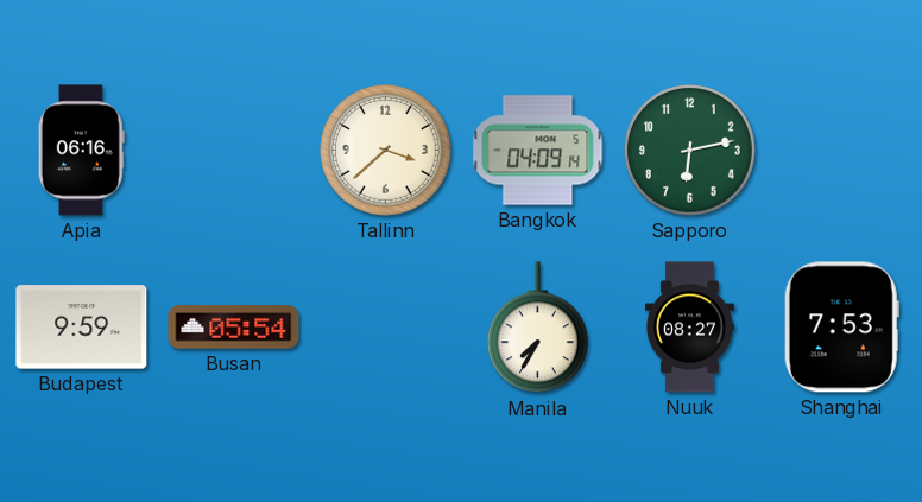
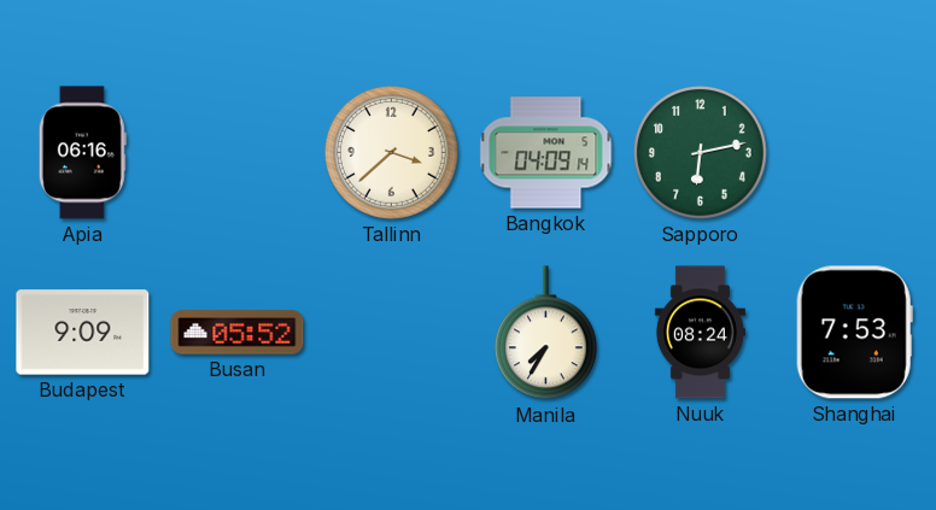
Budapest: 9:59 -> 9:09
Busan: 05:54 -> 05:52
Nuuk: 08:27 -> 08:24
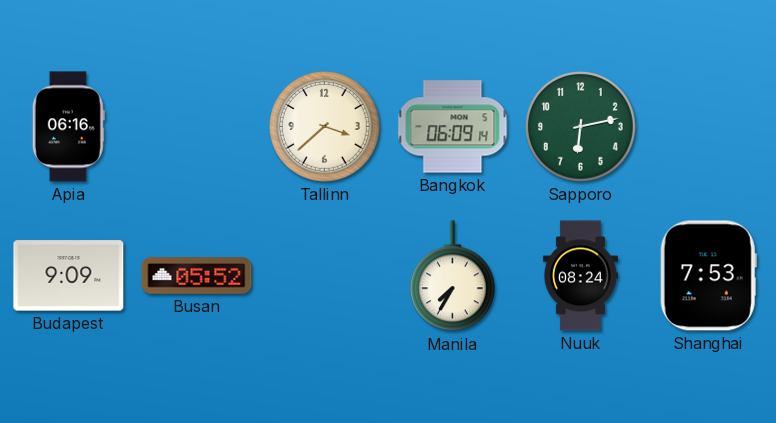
Bangkok: 04:09 -> 06:09
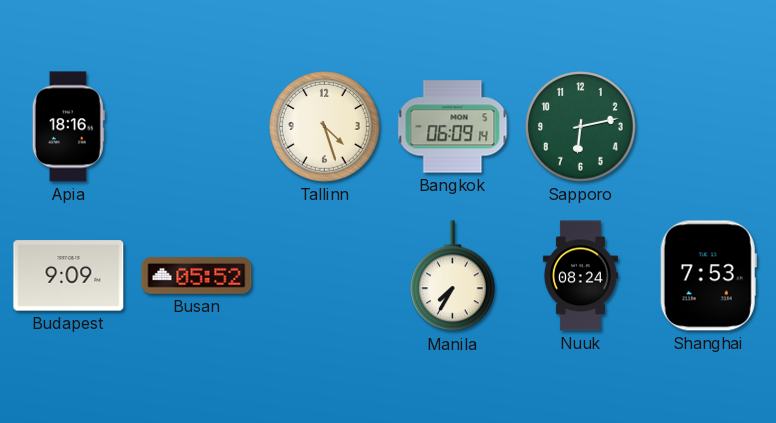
Apia: 06:16 -> 18:16
Tallinn: 3:38 -> 4:27
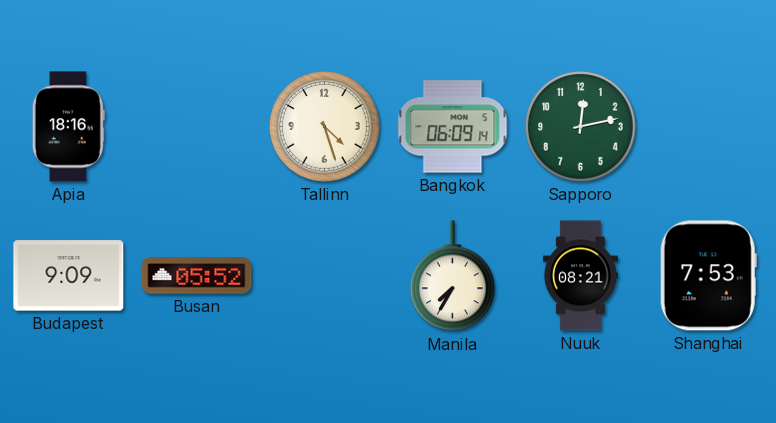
Sapporo: 6:13 -> 12:13
Nuuk: 08:24 -> 08:21
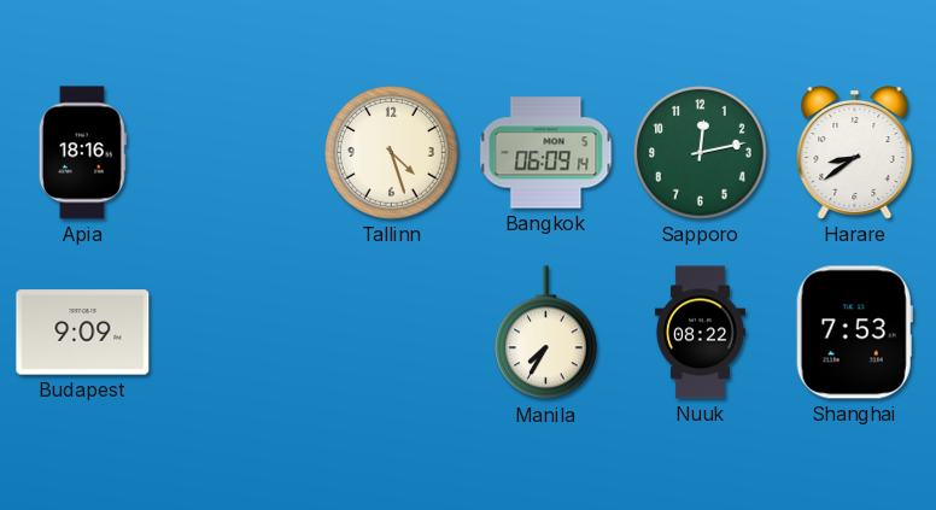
Harare: none -> 8:39
Busan: 05:52 -> none
Nuuk: 08:21 -> 08:22
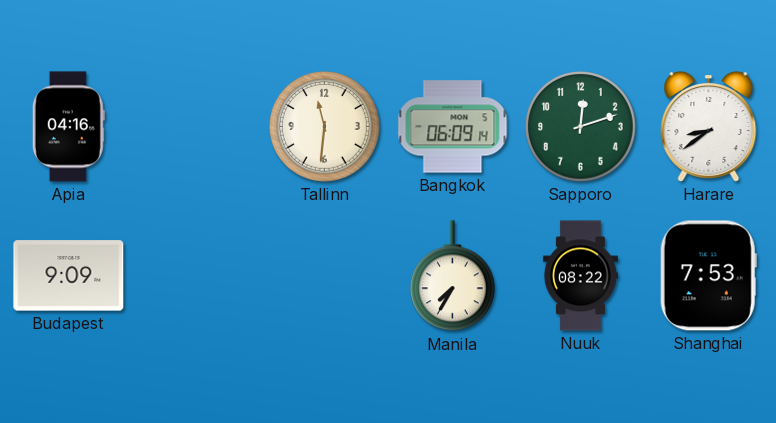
Apia: 18:16 -> 04:16
Tallinn: 4:27 -> 11:31
Sapporo: 12:13 -> 12:12
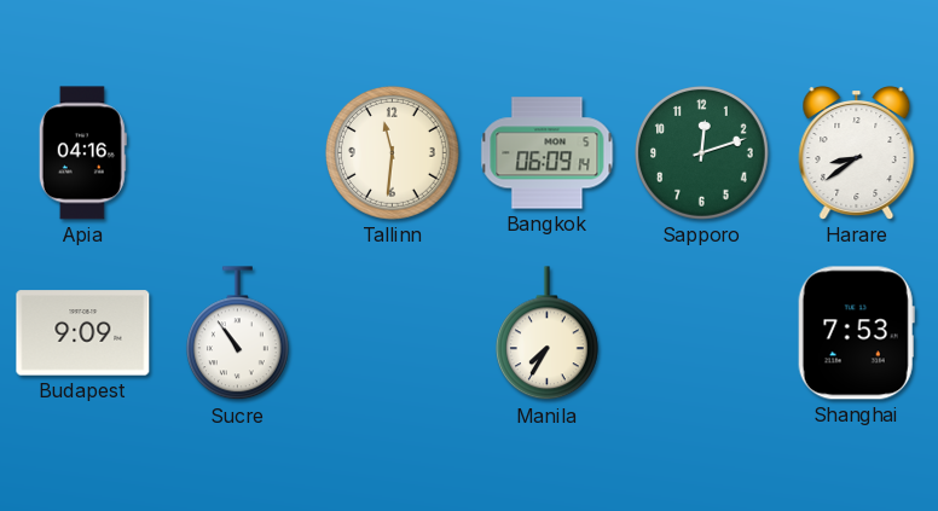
Sucre: none -> 10:54
Nuuk: 08:22 -> none
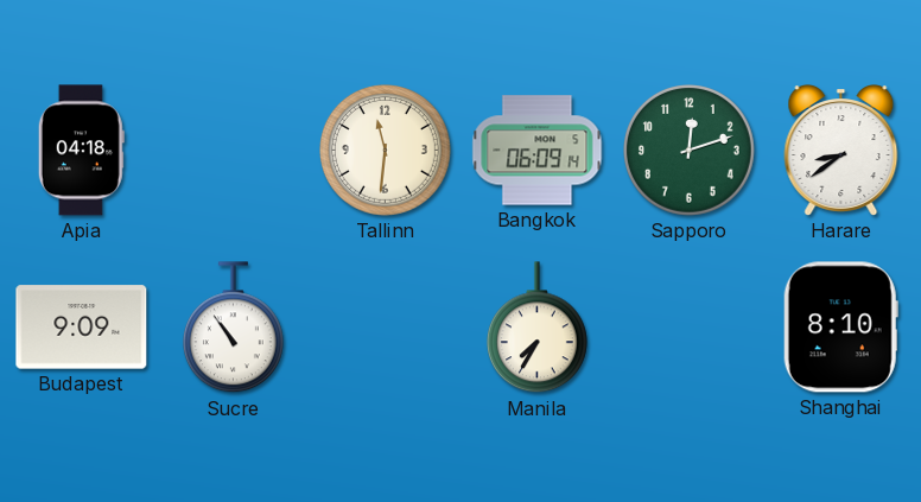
Apia: 04:16 -> 04:18
Shanghai: 7:53 -> 8:10
